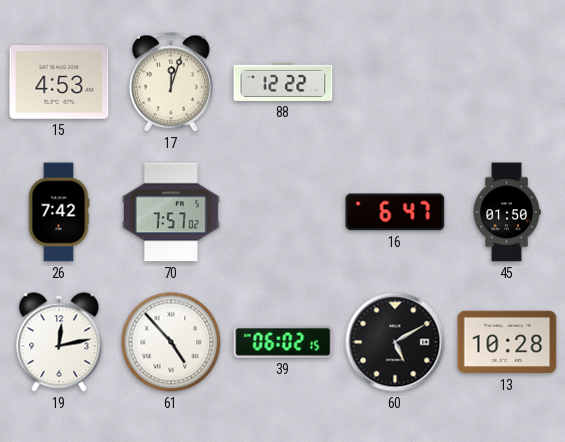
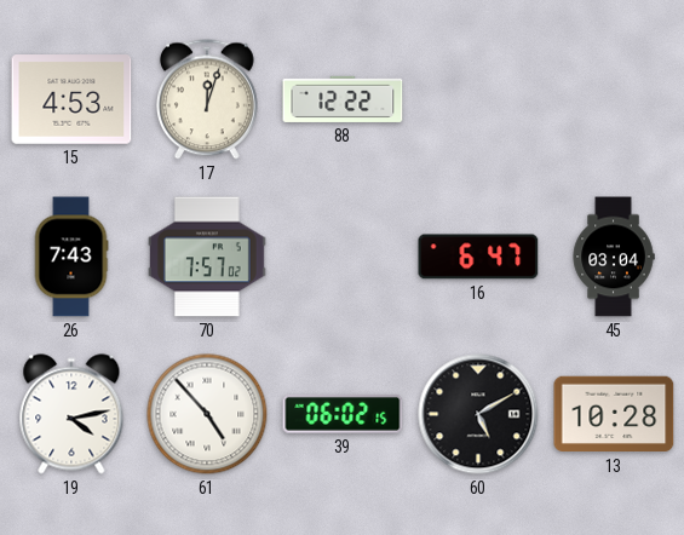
26: 7:42 -> 7:43
45: 01:50 -> 03:04
19: 12:13 -> 4:13
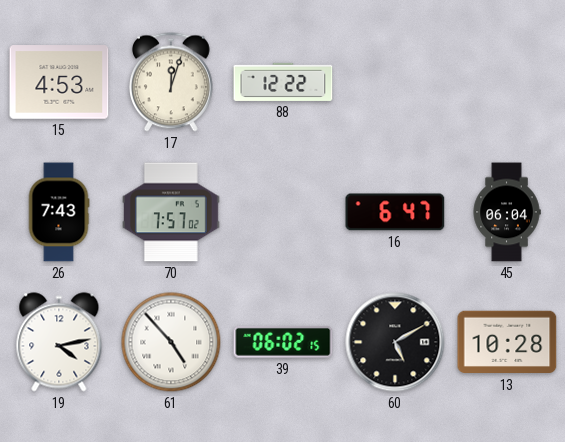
45: 03:04 -> 06:04
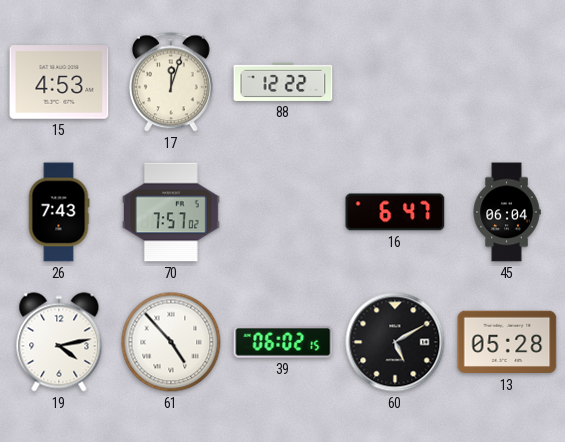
13: 10:28 -> 05:28
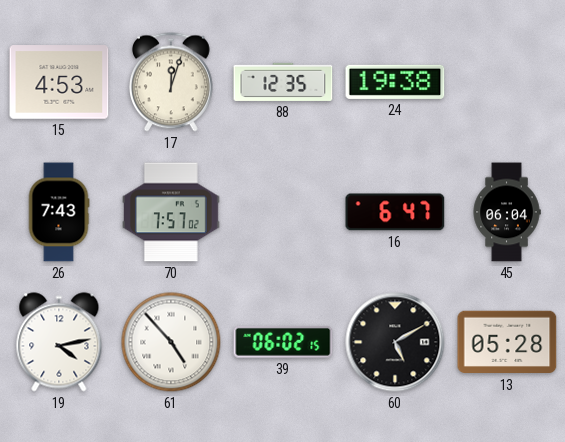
88: 12:22 -> 12:35
24: none -> 19:38
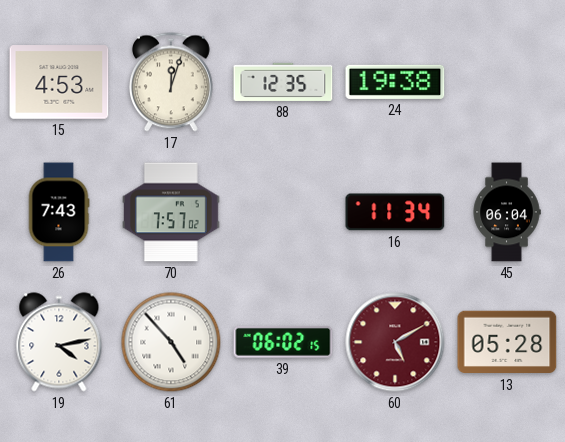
16: 6:47 -> 11:34
60 dial: black -> burgundy
